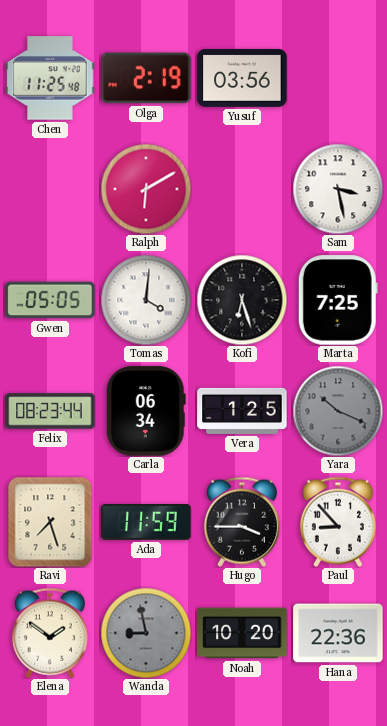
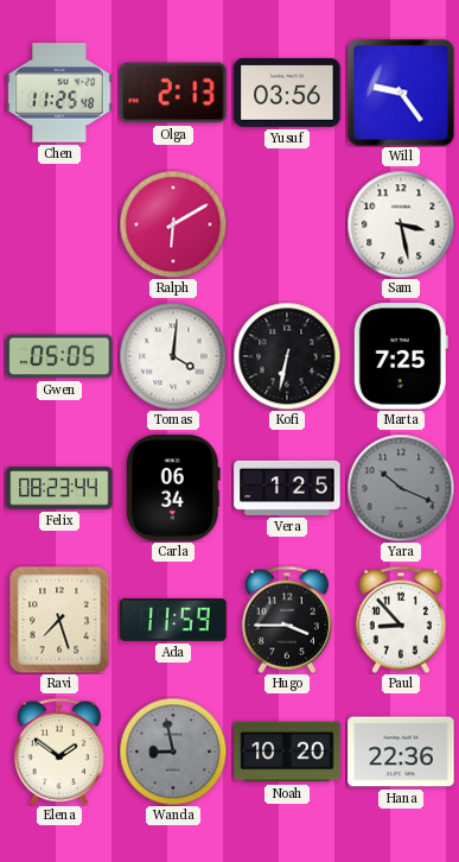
Olga: 2:19 -> 2:13
Will: none -> 9:24
Kofi: 6:27 -> 6:32
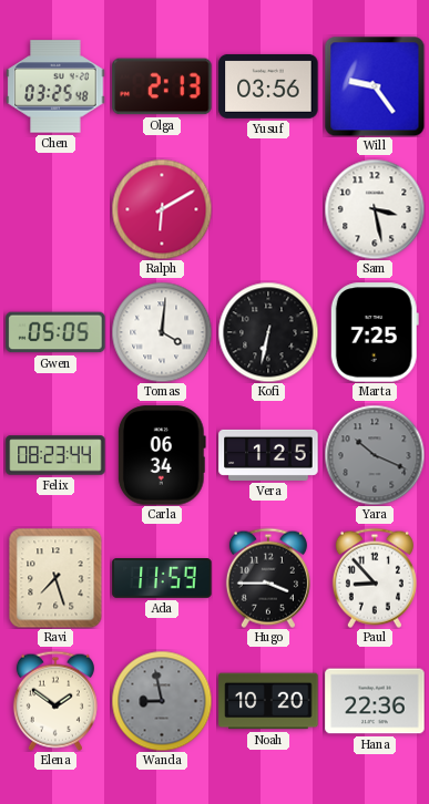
Chen: 11:25 -> 03:25
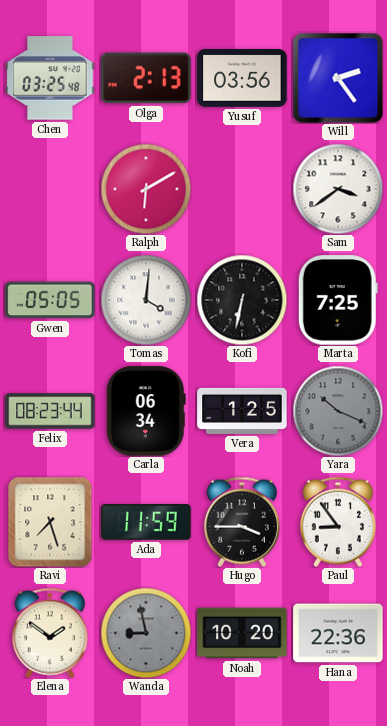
Will: 9:24 -> 2:24
Sam: 3:28 -> 3:39
Paul: 8:53 -> 8:54
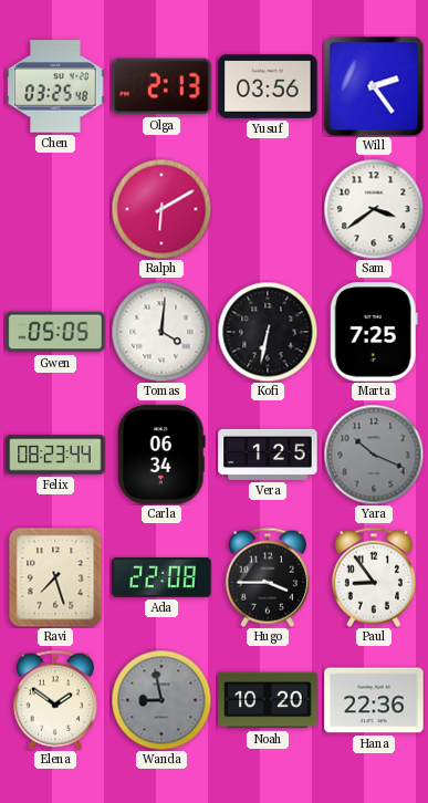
Ada: 11:59 -> 22:08
